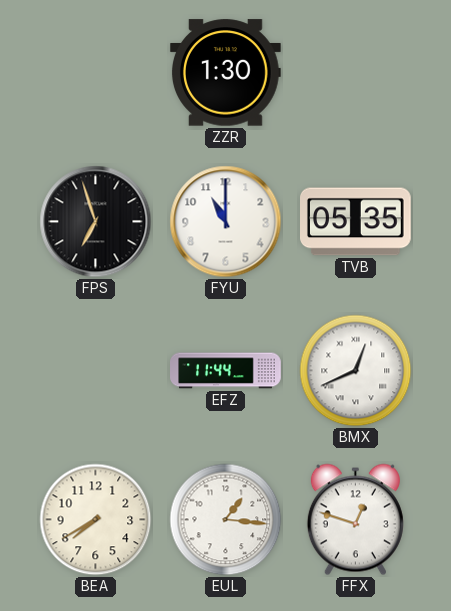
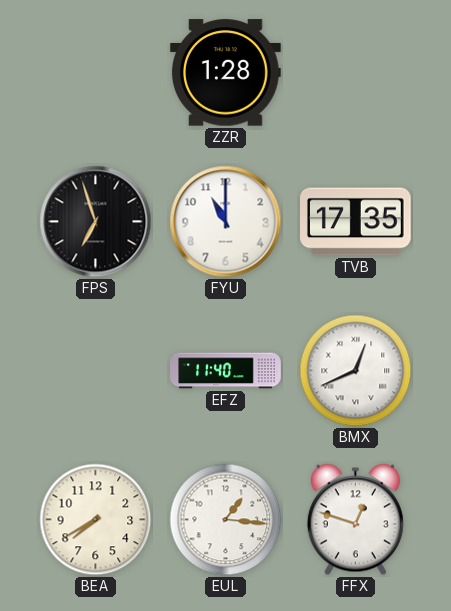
ZZR: 1:30 -> 1:28
TVB: 05:35 -> 17:35
EFZ: 11:44 -> 11:40
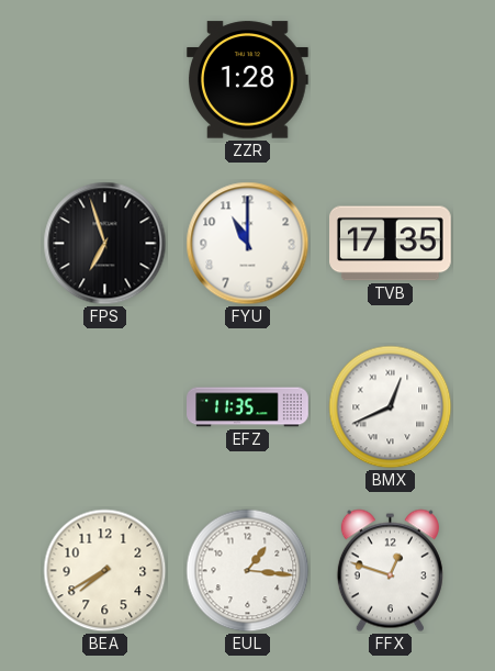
EFZ: 11:40 -> 11:35
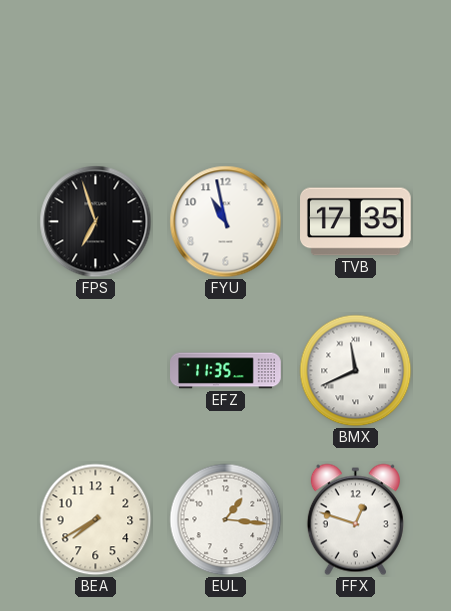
ZZR: 1:28 -> none
FYU: 11:00 -> 10:58
BMX: 12:41 -> 11:41
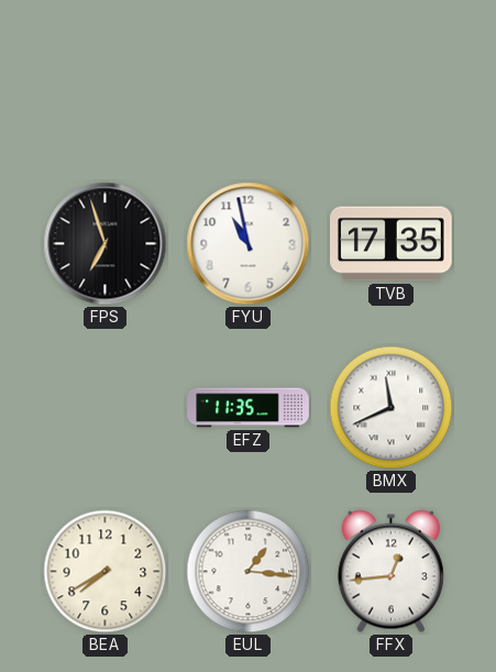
FFX: 12:48 -> 12:44
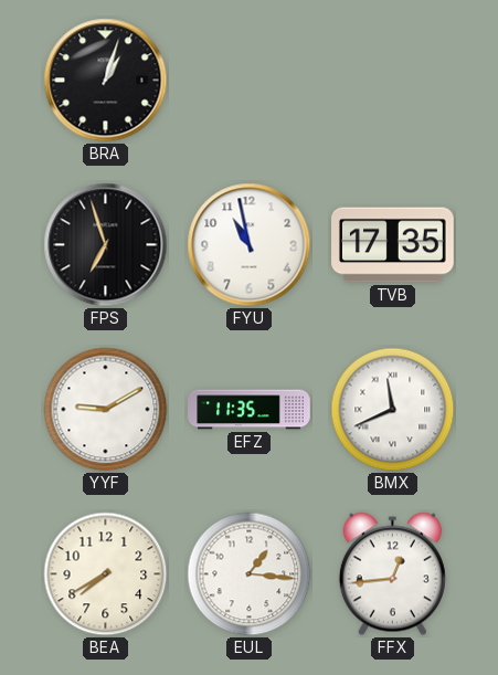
BRA: none -> 1:03
YYF: none -> 9:10
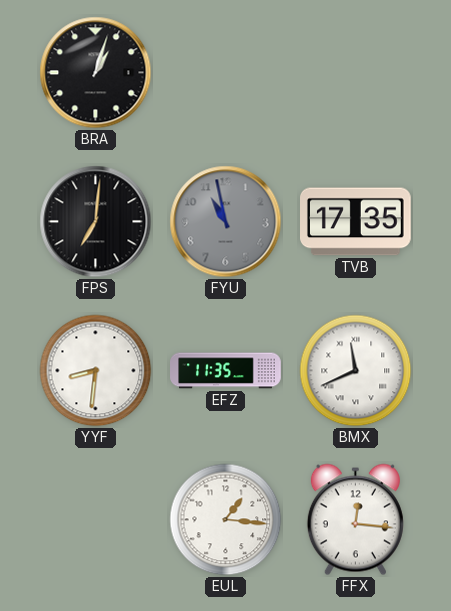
FPS: 6:57 -> 7:01
FYU dial: white -> grey
YYF: 9:10 -> 8:31
BEA: 7:40 -> none
FFX: 12:44 -> 12:16
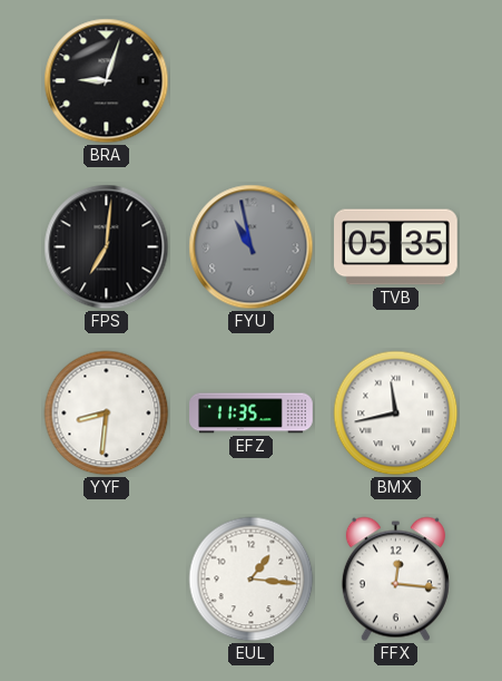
BRA: 1:03 -> 9:03
TVB: 17:35 -> 05:35
BMX: 11:41 -> 11:43
